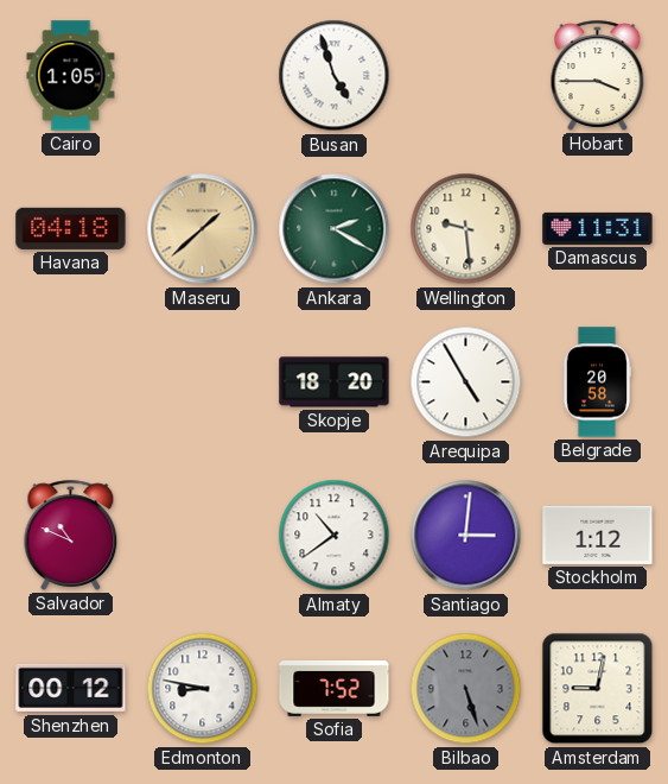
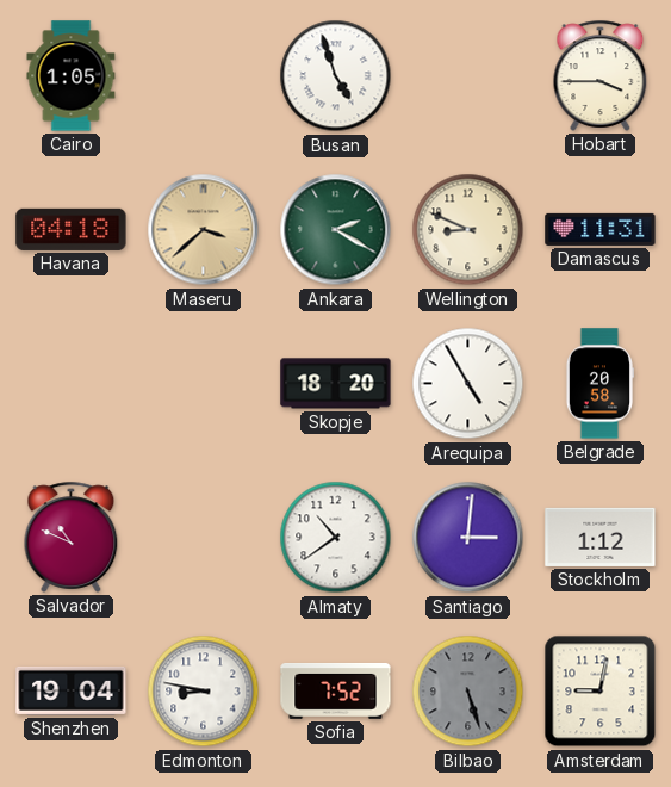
Maseru: 1:38 -> 3:38
Wellington: 9:29 -> 8:49
Shenzhen: 00:12 -> 19:04
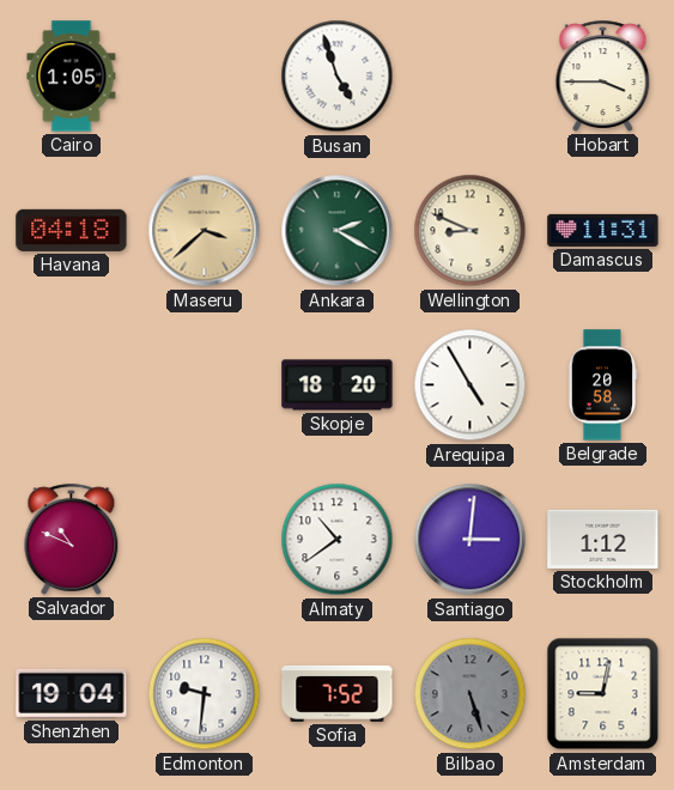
Edmonton: 8:47 -> 9:31
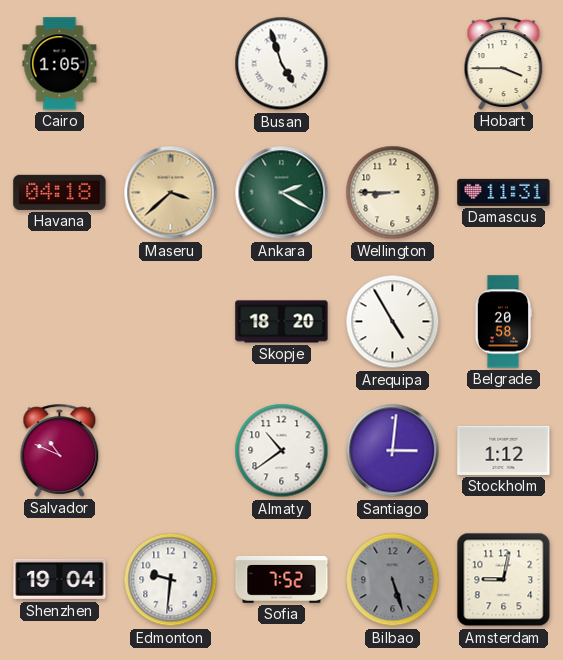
Wellington: 8:49 -> 8:45
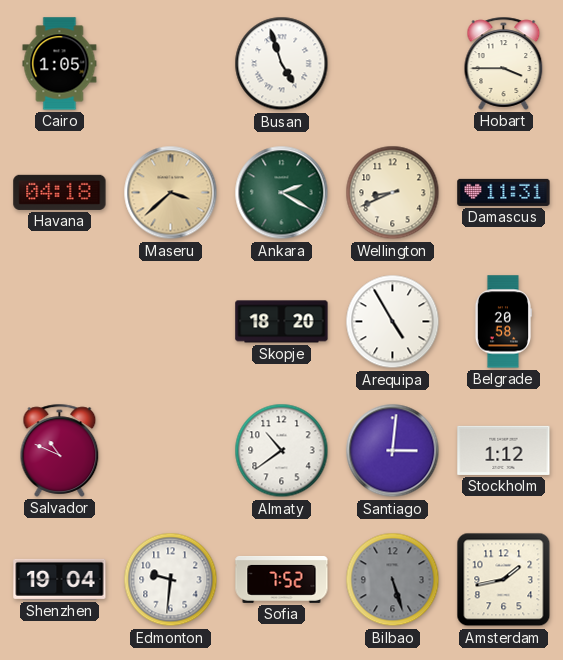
Wellington: 8:45 -> 8:41
Amsterdam: 9:02 -> 1:43
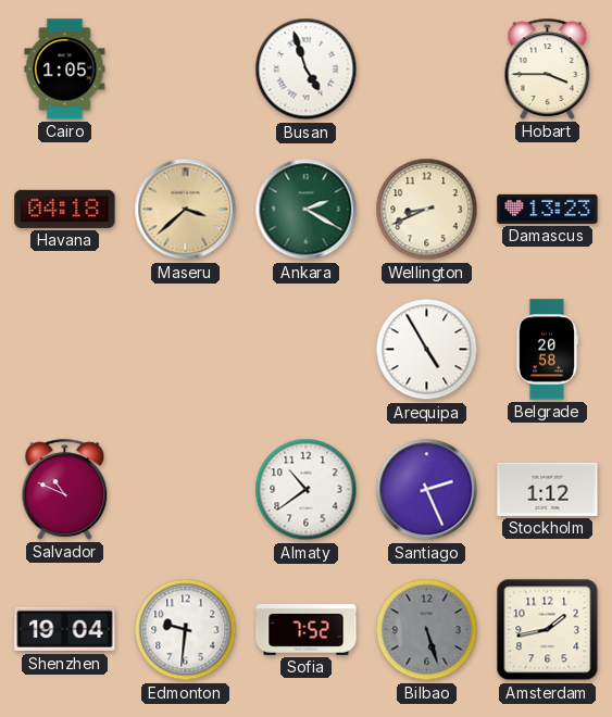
Damascus: 11:31 -> 13:23
Skopje: 18:20 -> none
Santiago: 3:01 -> 2:26
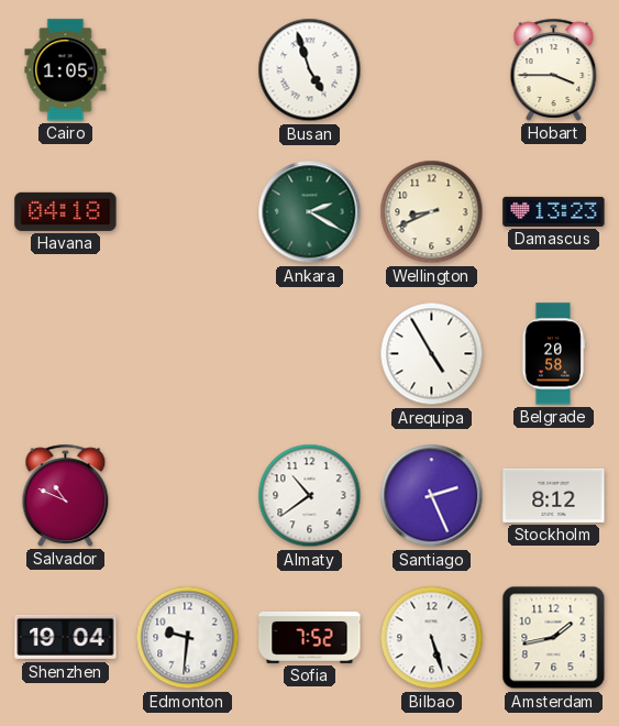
Maseru: 3:38 -> none
Stockholm: 1:12 -> 8:12
Bilbao dial: grey -> white
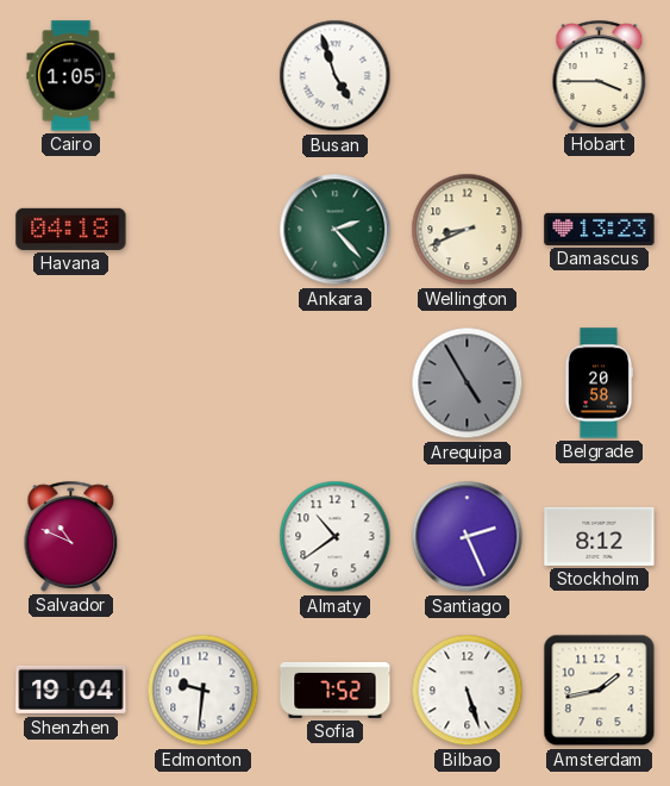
Ankara: 2:20 -> 2:23
Arequipa dial: white -> grey
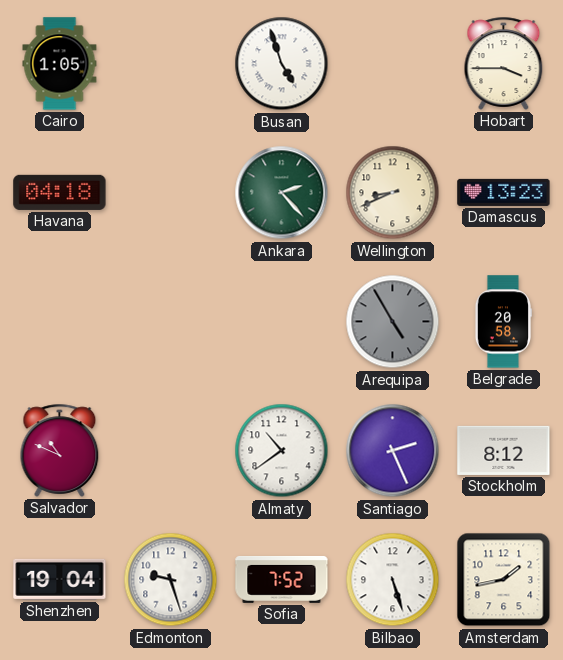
Edmonton: 9:31 -> 9:27
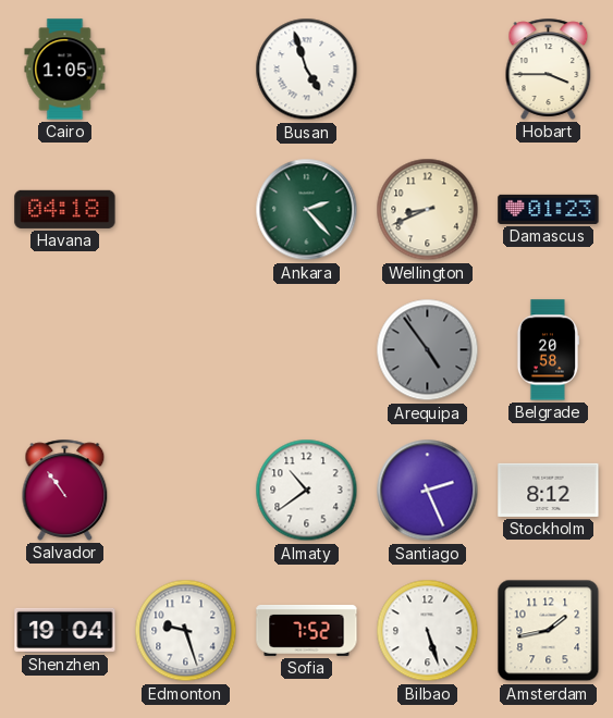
Damascus: 13:23 -> 01:23
Arequipa: 4:55 -> 4:54
Salvador: 10:49 -> 10:54
